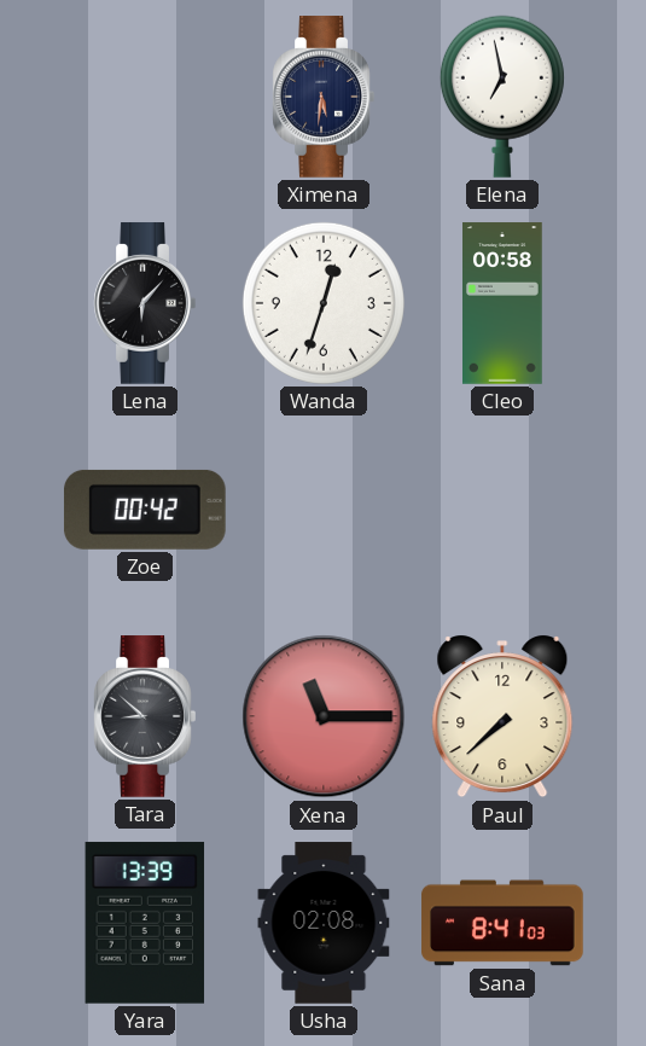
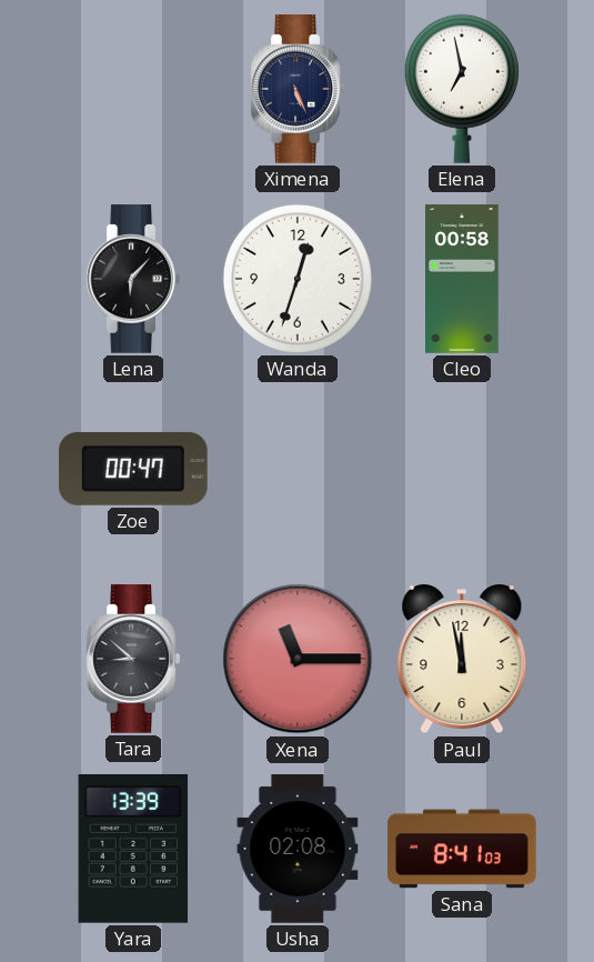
Ximena: 5:31 -> 5:26
Zoe: 00:42 -> 00:47
Paul: 7:38 -> 11:58
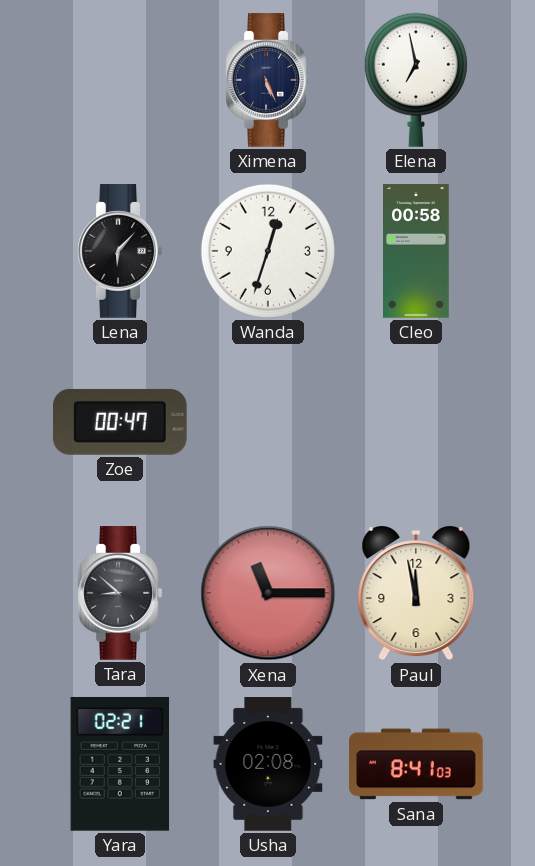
Yara: 13:39 -> 02:21
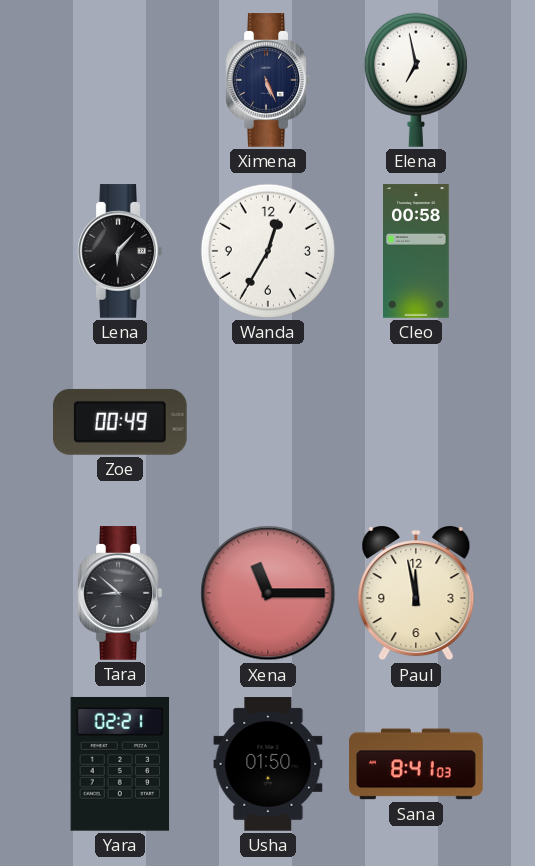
Wanda: 12:33 -> 12:35
Zoe: 00:47 -> 00:49
Usha: 02:08 -> 01:50
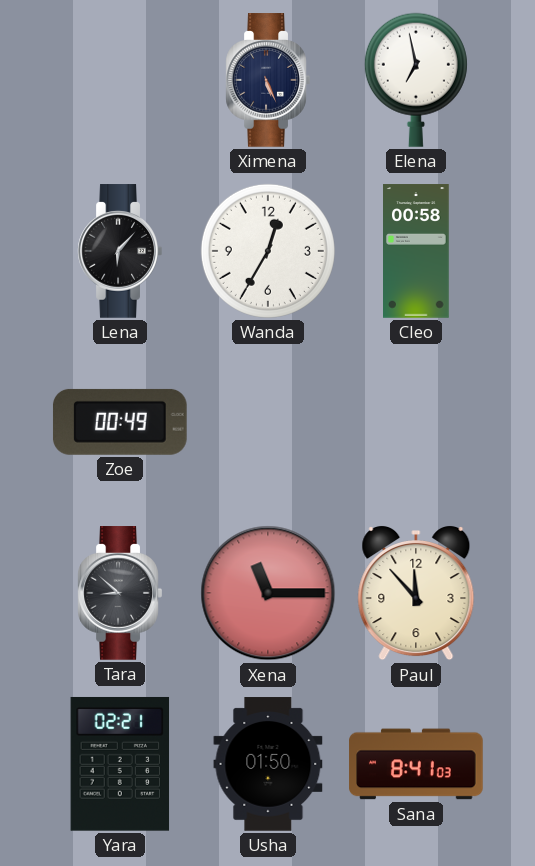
Paul: 11:58 -> 11:53
